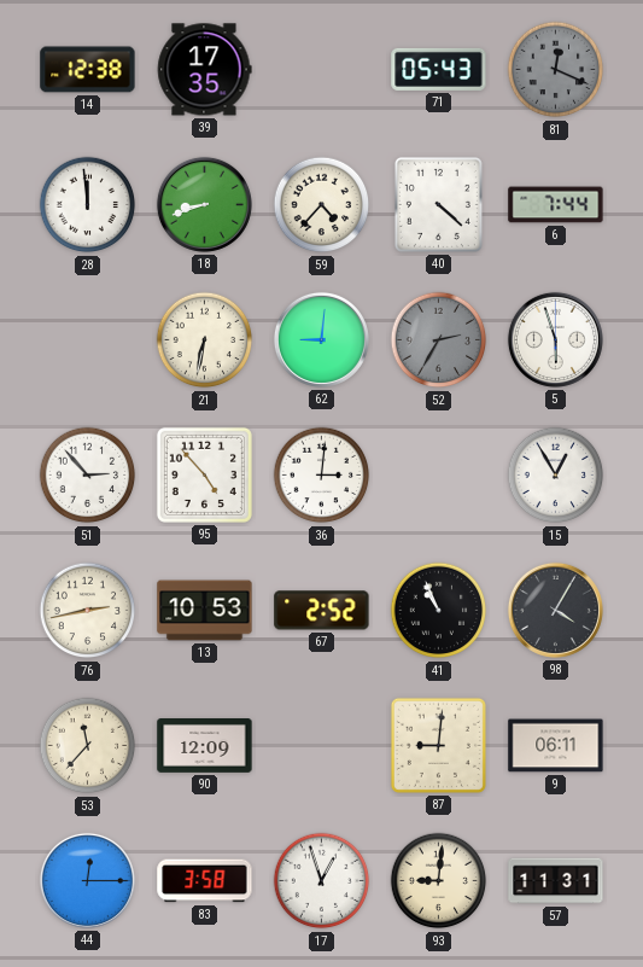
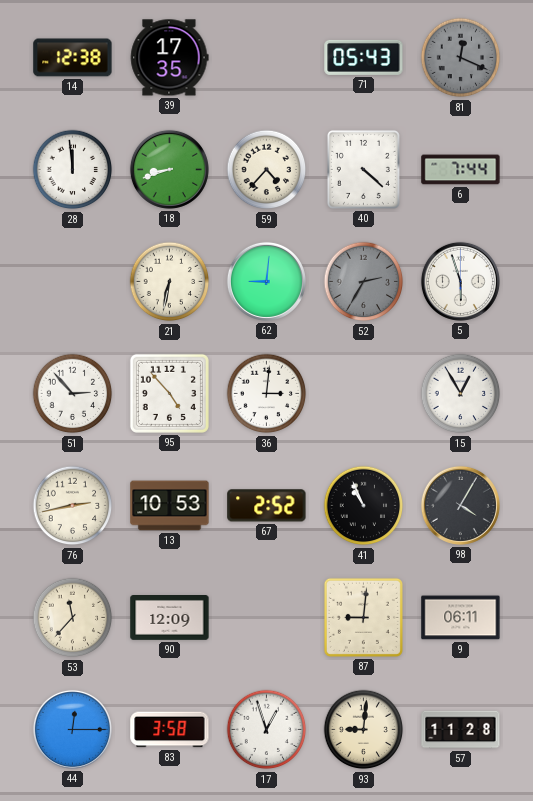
57: 11:31 -> 11:28
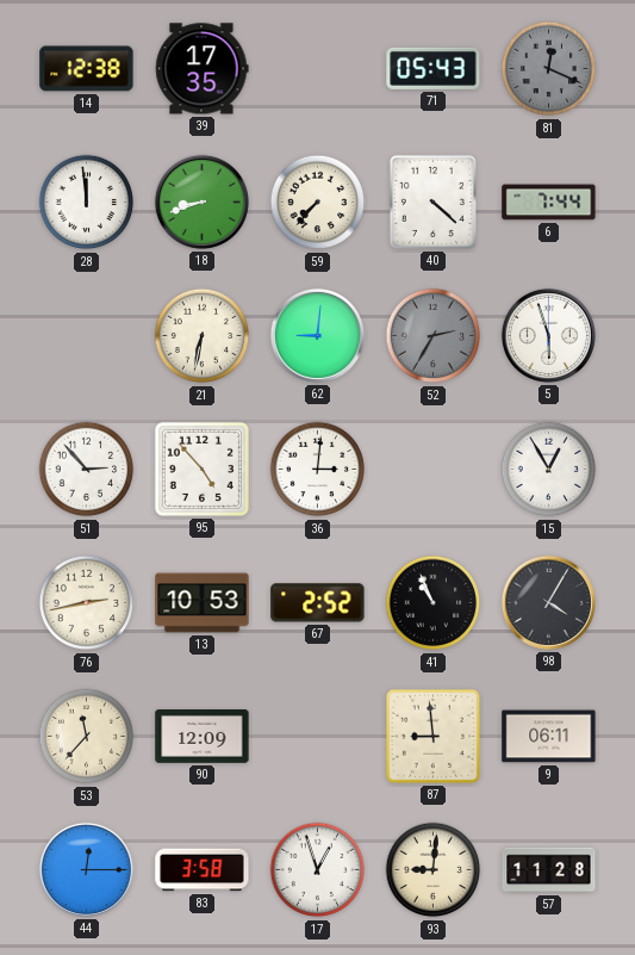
59: 4:37 -> 7:37
87: 9:01 -> 8:59
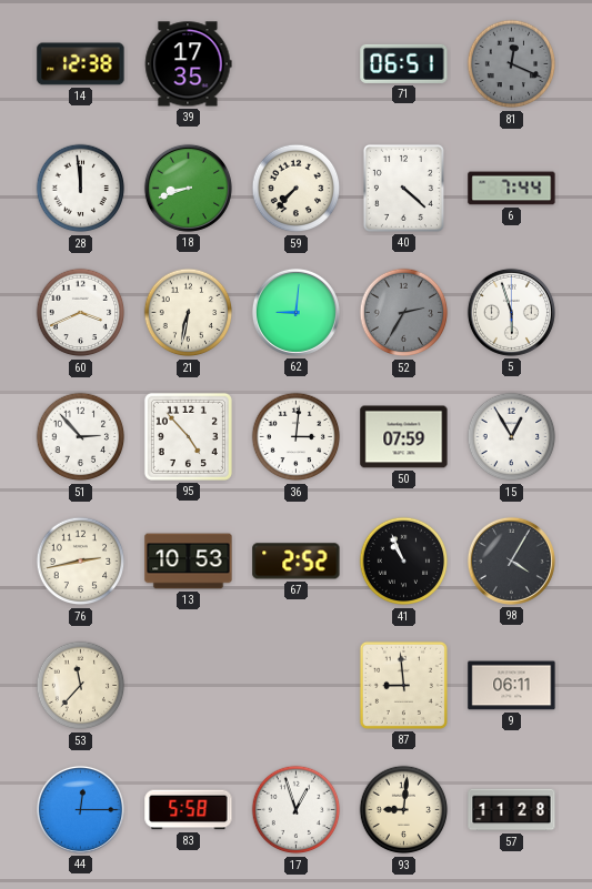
71: 05:43 -> 06:51
60: none -> 3:41
50: none -> 07:59
90: 12:09 -> none
83: 3:58 -> 5:58
